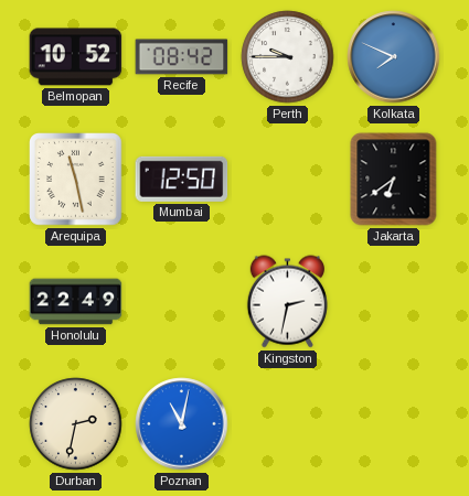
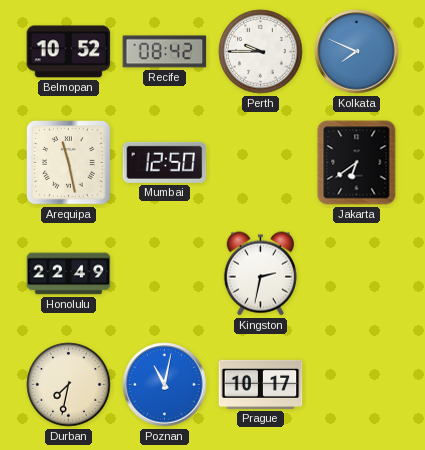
Durban: 2:32 -> 7:32
Prague: none -> 10:17
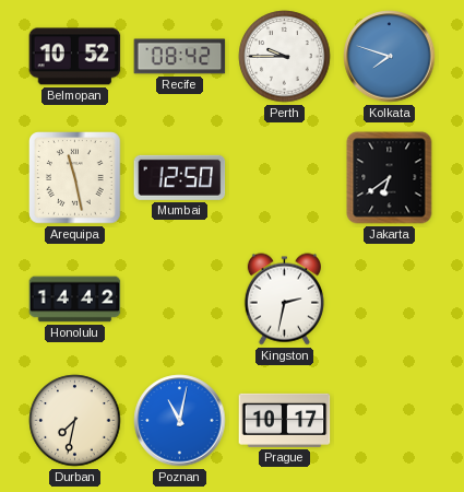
Kolkata: 7:49 -> 7:48
Honolulu: 22:49 -> 14:42
